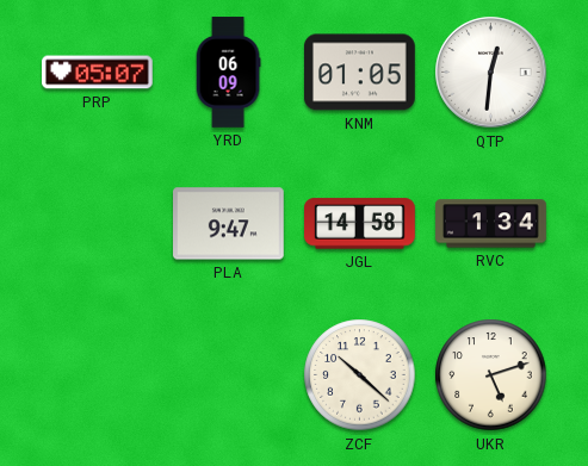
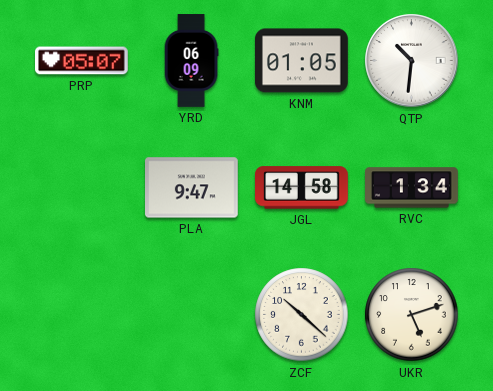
QTP: 12:31 -> 10:31
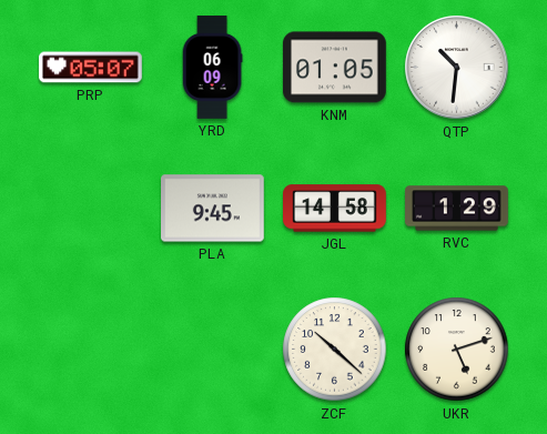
PLA: 9:47 -> 9:45
RVC: 1:34 -> 1:29
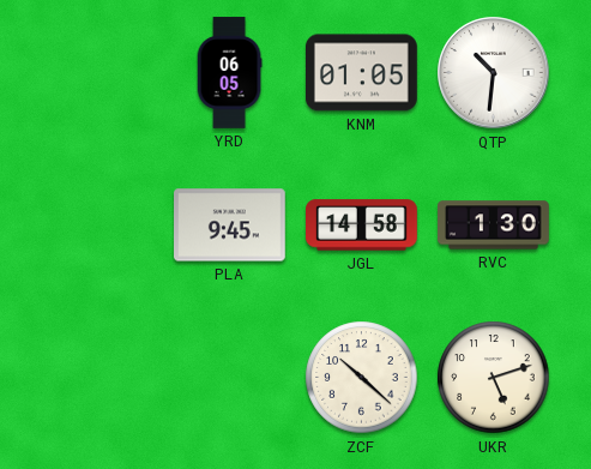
PRP: 05:07 -> none
YRD: 06:09 -> 06:05
RVC: 1:29 -> 1:30
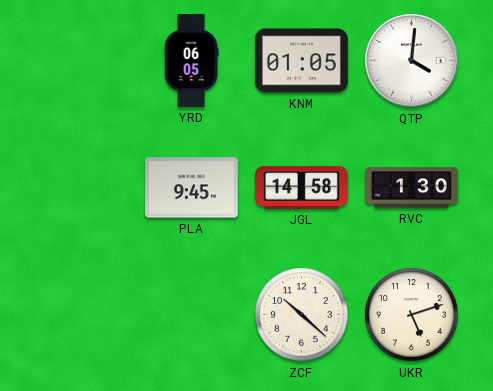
QTP: 10:31 -> 4:01
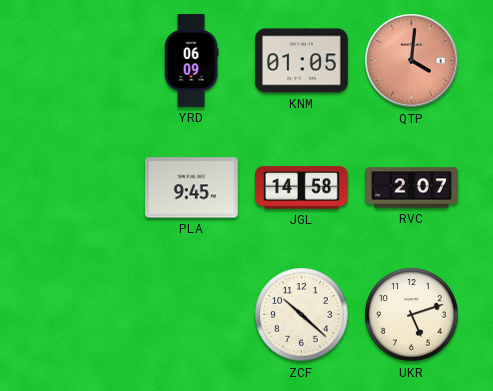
YRD: 06:05 -> 06:09
QTP dial: white -> salmon
RVC: 1:30 -> 2:07
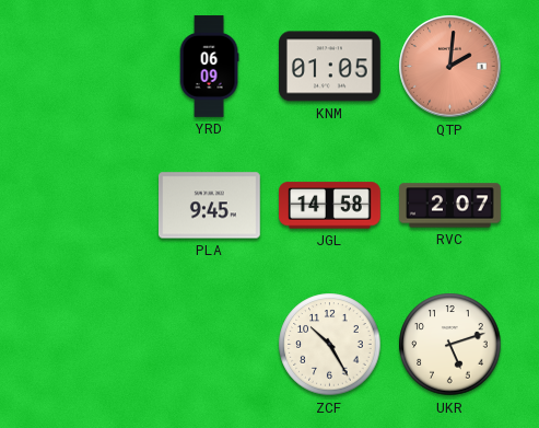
QTP: 4:01 -> 2:01
ZCF: 10:22 -> 10:25
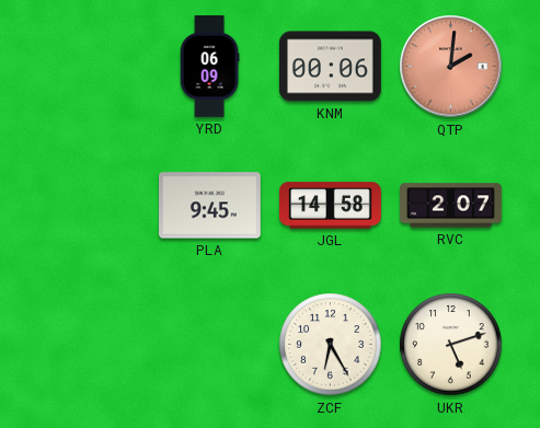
KNM: 01:05 -> 00:06
ZCF: 10:25 -> 6:25
